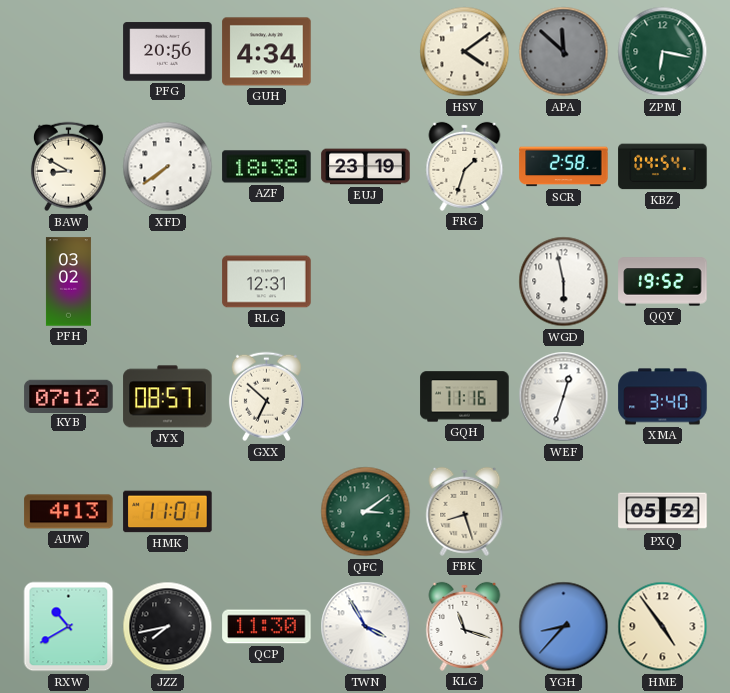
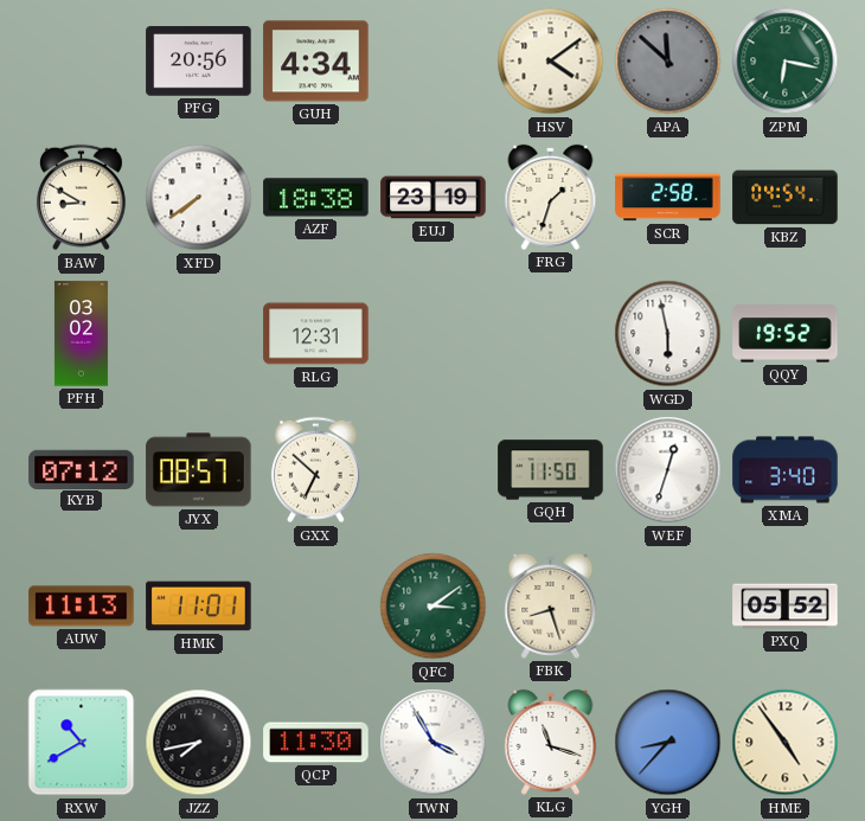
GQH: 11:16 -> 11:50
AUW: 4:13 -> 11:13
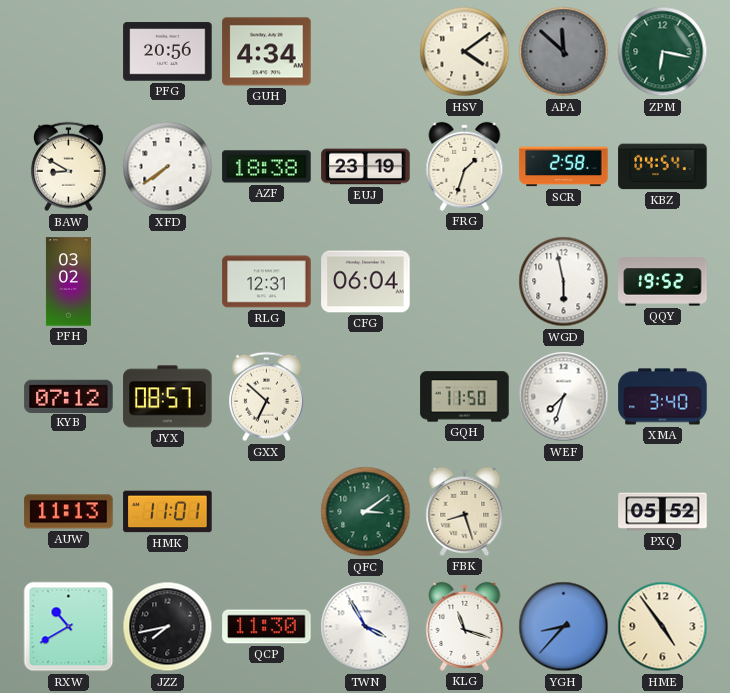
CFG: none -> 06:04
WEF: 12:33 -> 7:33
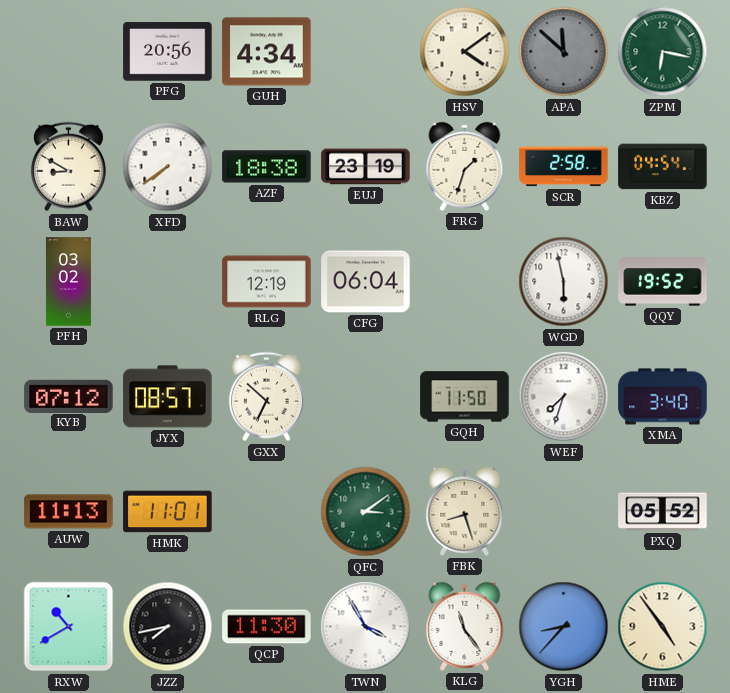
RLG: 12:31 -> 12:19
KLG: 11:18 -> 11:24
